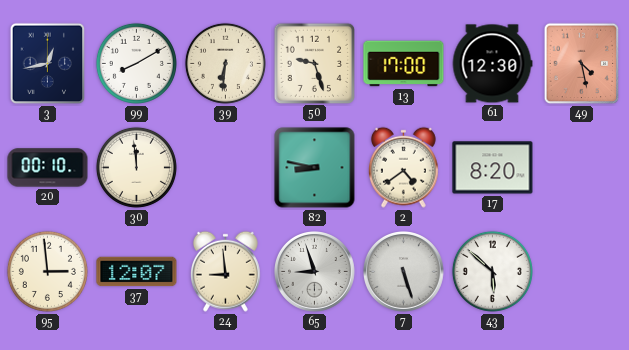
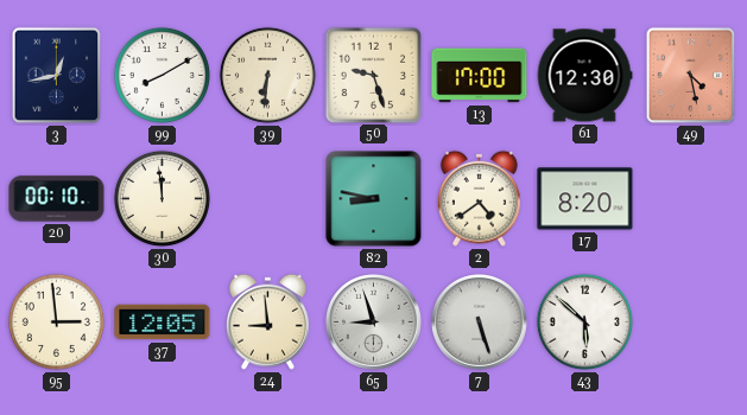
37: 12:07 -> 12:05
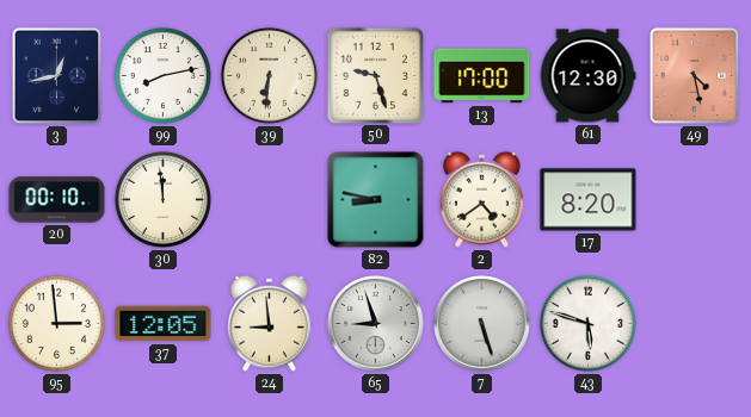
99: 8:10 -> 8:13
43: 5:52 -> 5:48
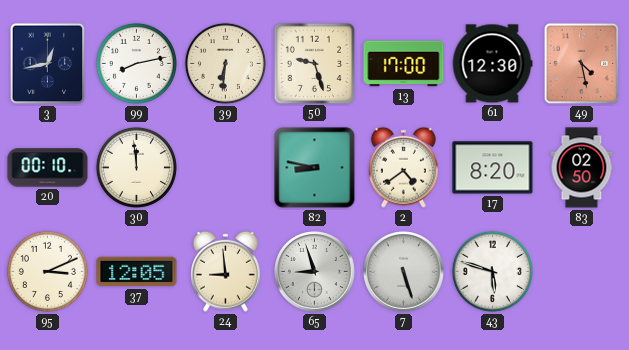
83: none -> 02:50
95: 2:59 -> 3:11
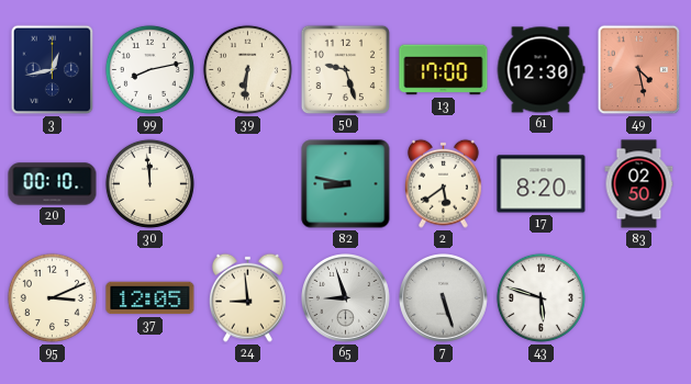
2: 4:39 -> 5:39
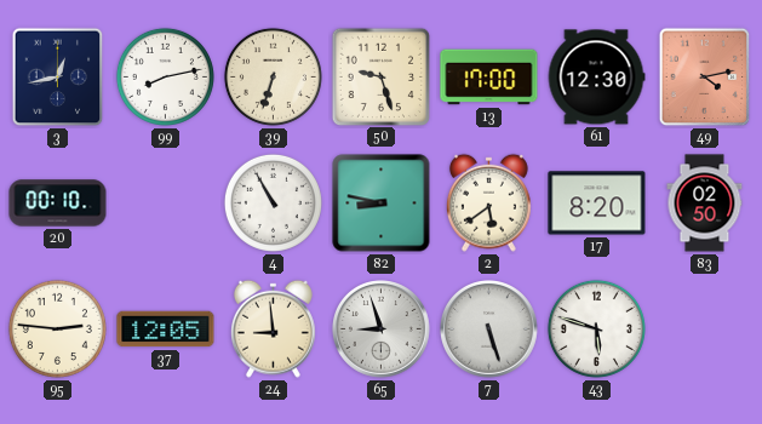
39: 6:31 -> 6:33
49: 4:28 -> 4:13
30: 11:59 -> none
4: none -> 10:55
95: 3:11 -> 2:46
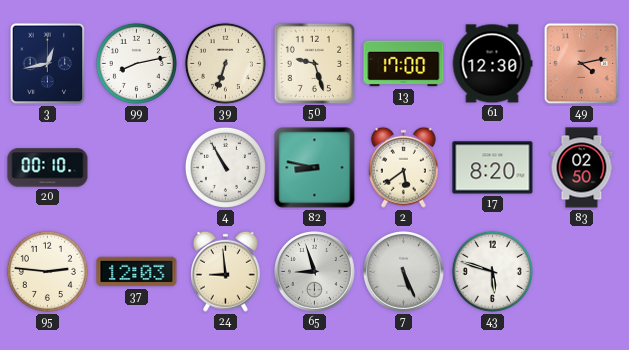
37: 12:05 -> 12:03
7: 5:27 -> 5:26
